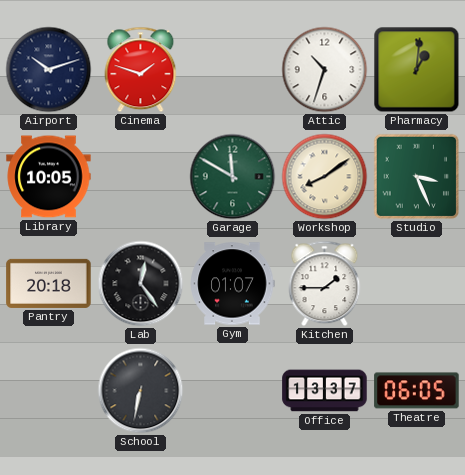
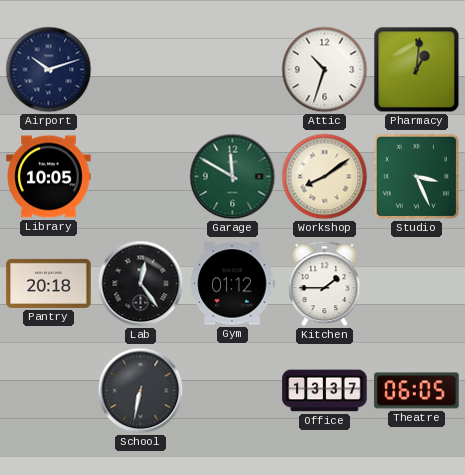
Cinema: 1:48 -> none
Gym: 01:07 -> 01:12
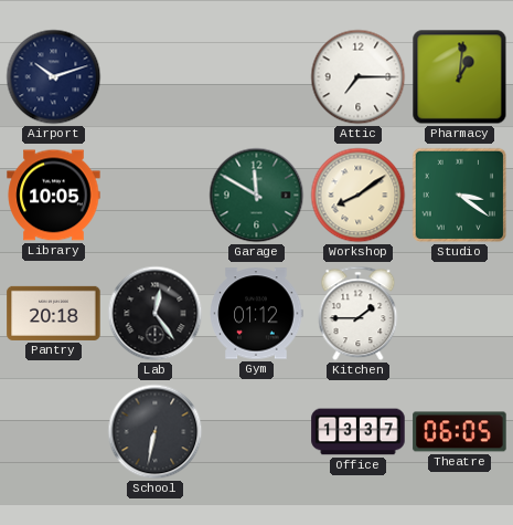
Attic: 10:33 -> 7:15
Studio: 3:26 -> 3:21
